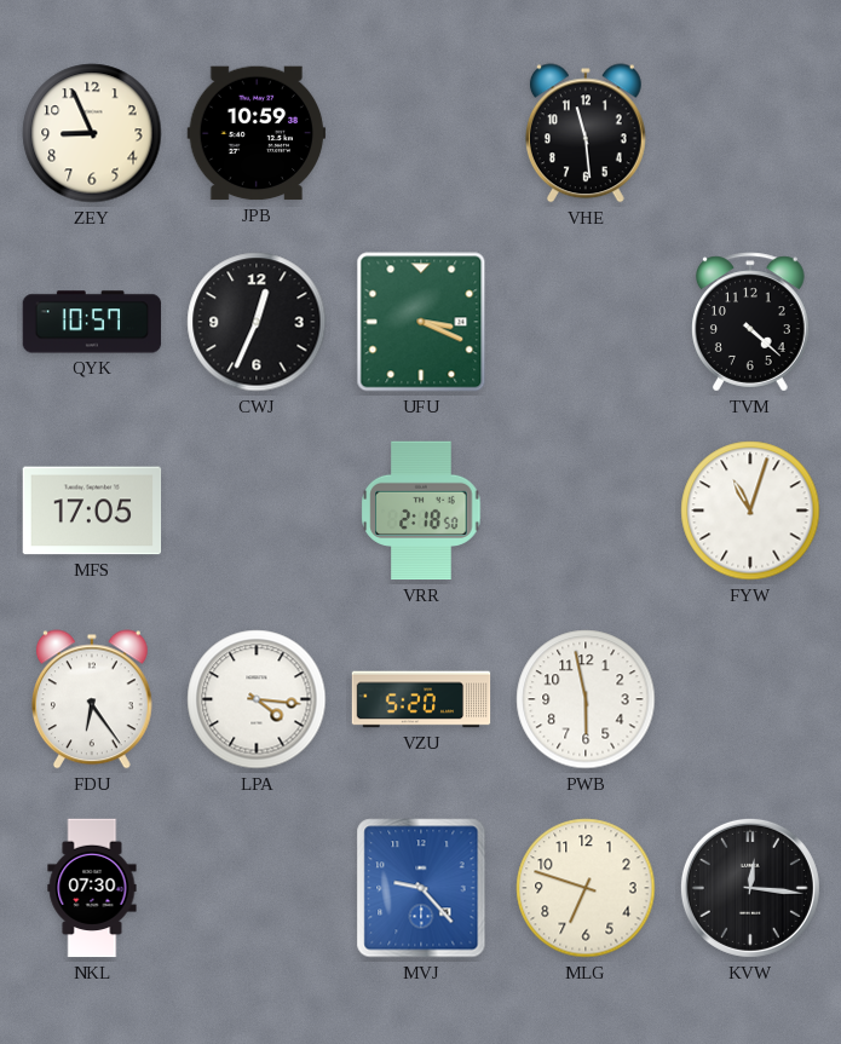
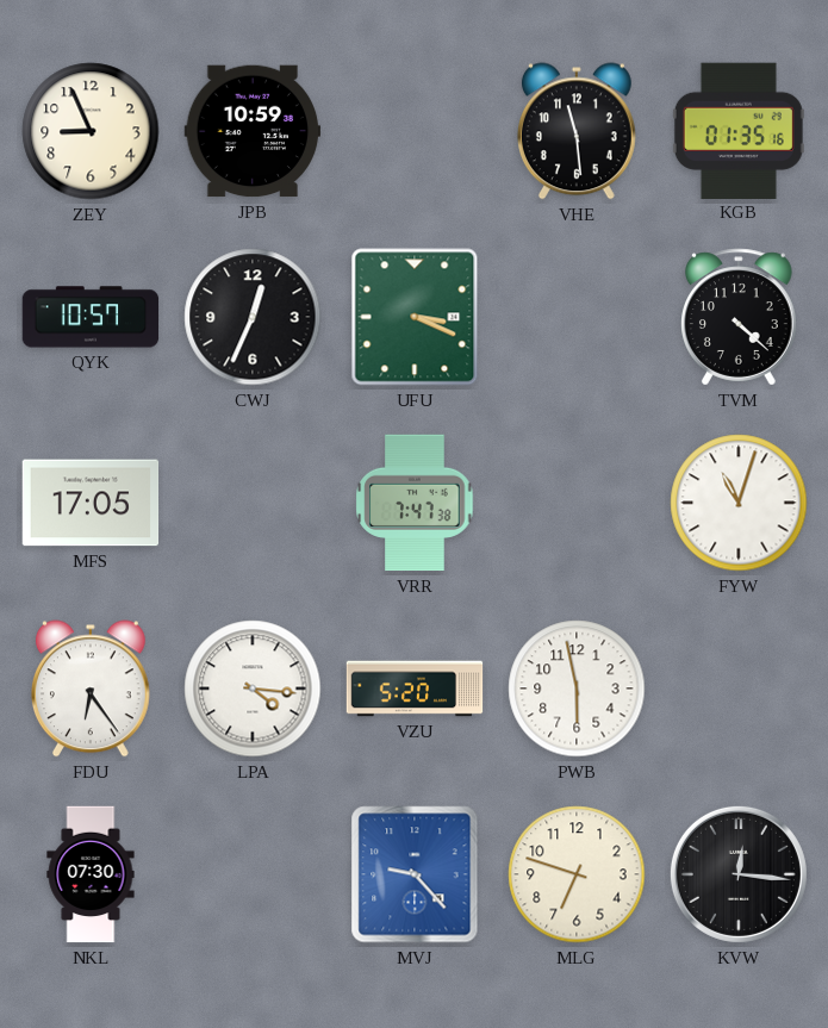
KGB: none -> 01:35
VRR: 2:18 -> 7:47
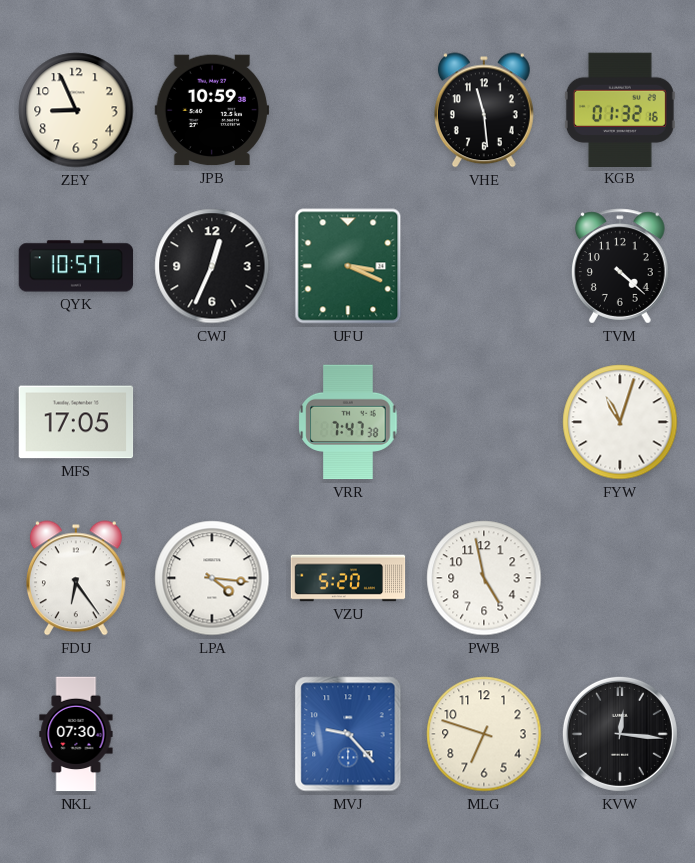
KGB: 01:35 -> 01:32
PWB: 5:58 -> 4:58
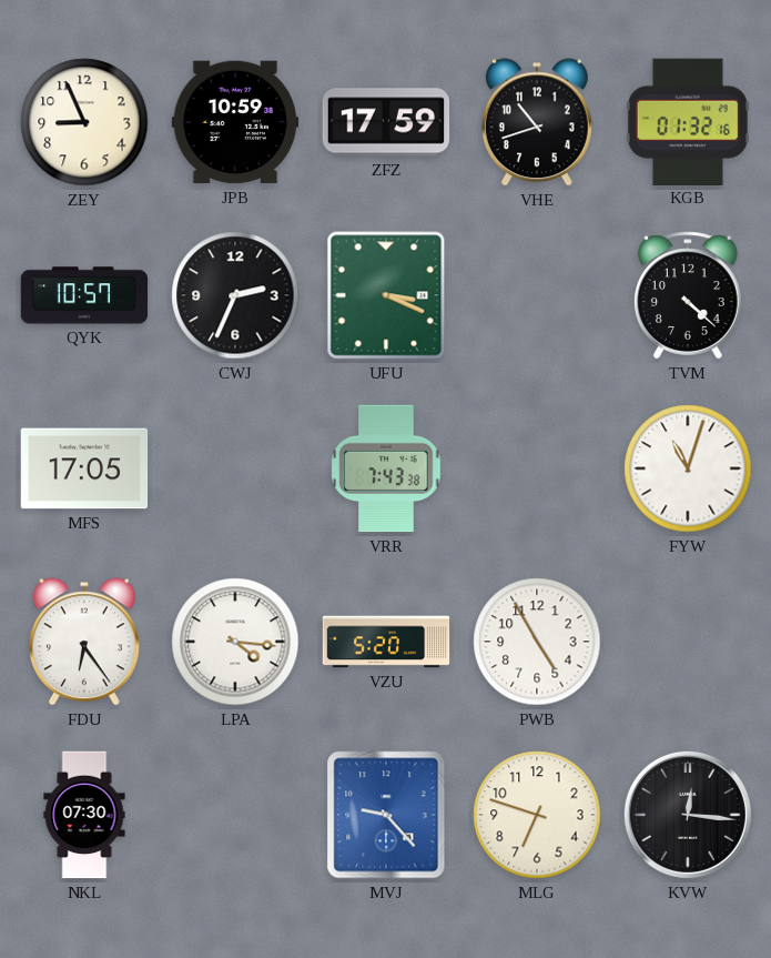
ZFZ: none -> 17:59
VHE: 11:29 -> 10:42
CWJ: 12:34 -> 2:34
VRR: 7:47 -> 7:43
PWB: 4:58 -> 4:55
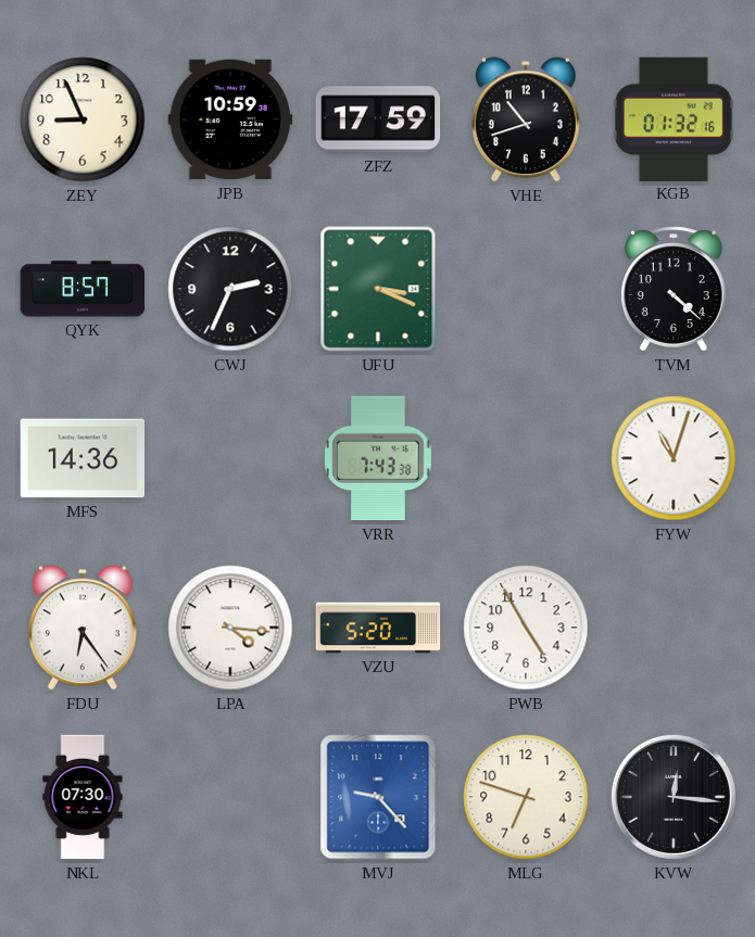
QYK: 10:57 -> 8:57
MFS: 17:05 -> 14:36
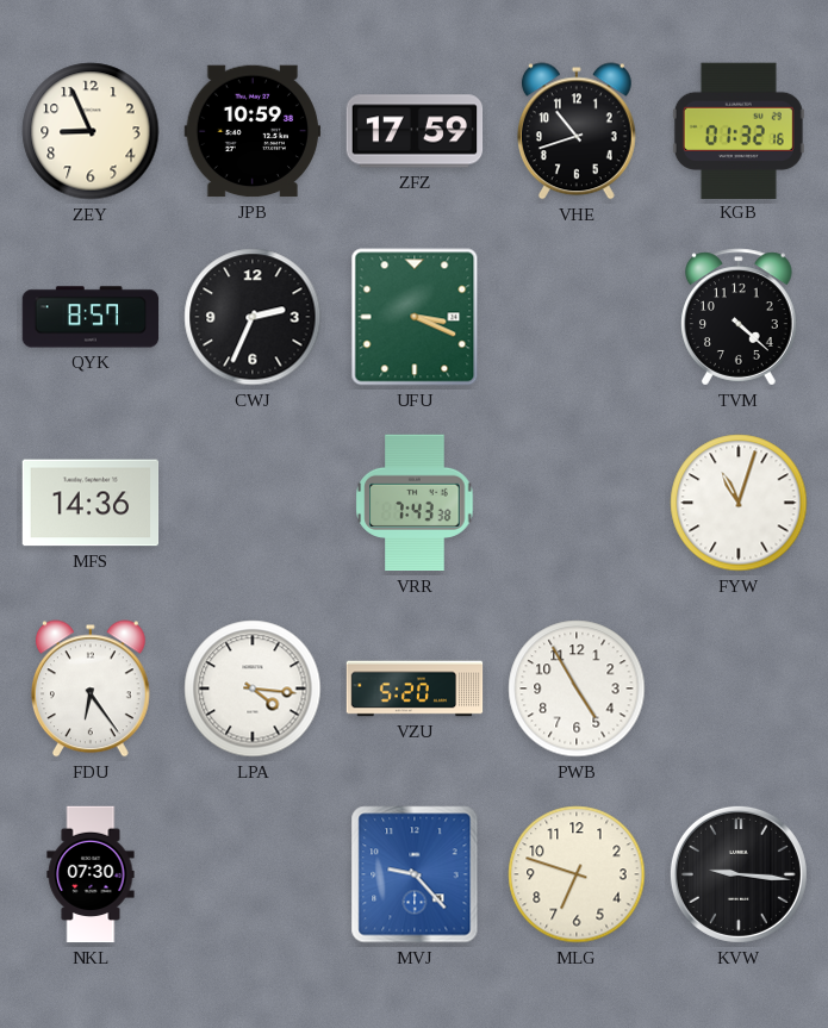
KVW: 12:16 -> 9:16
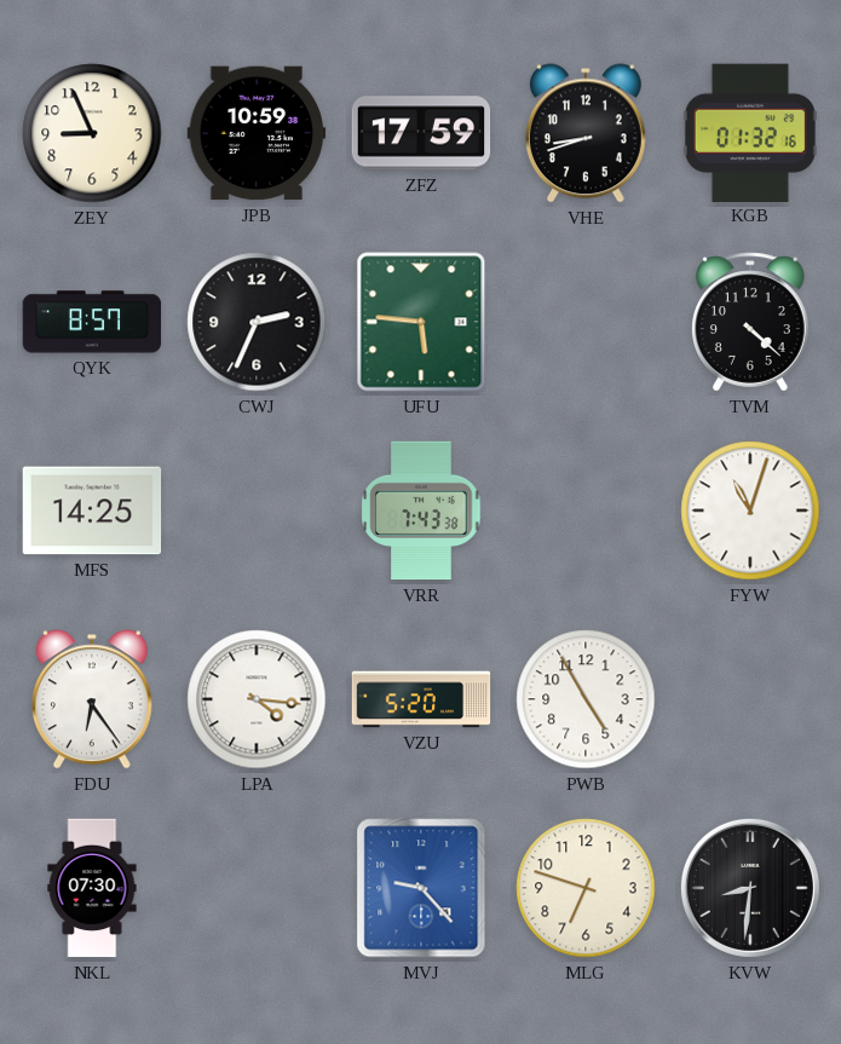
VHE: 10:42 -> 8:42
UFU: 3:19 -> 5:46
MFS: 14:36 -> 14:25
KVW: 9:16 -> 8:31
